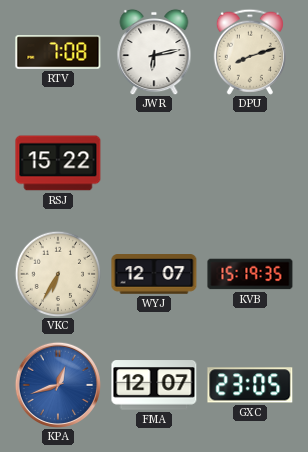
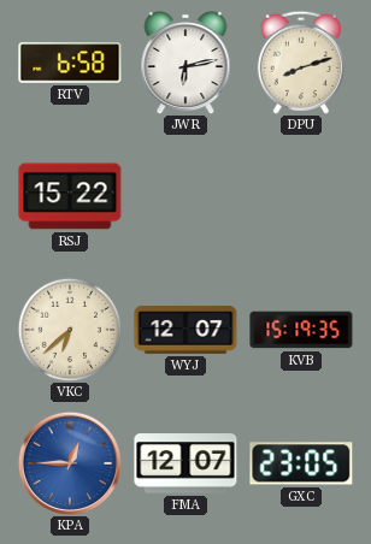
RTV: 7:08 -> 6:58
VKC: 6:35 -> 6:38
KPA: 12:42 -> 12:45
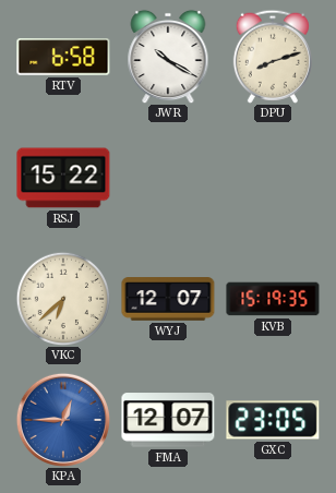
JWR: 6:13 -> 10:20
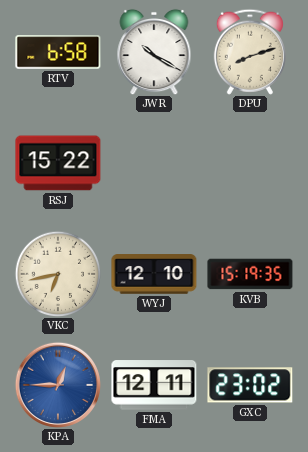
VKC: 6:38 -> 6:43
WYJ: 12:07 -> 12:10
FMA: 12:07 -> 12:11
GXC: 23:05 -> 23:02
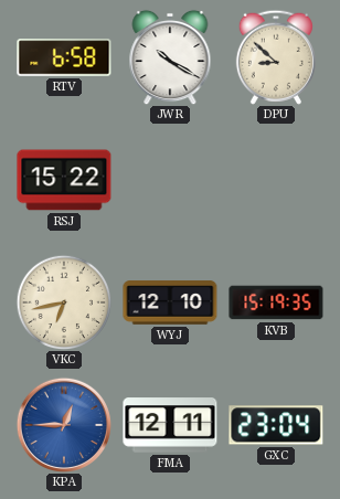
DPU: 8:12 -> 8:52
GXC: 23:02 -> 23:04
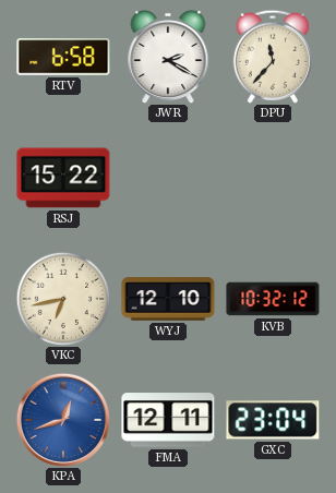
JWR: 10:20 -> 2:20
DPU: 8:52 -> 11:37
KVB: 15:19 -> 10:32
KPA: 12:45 -> 12:42
